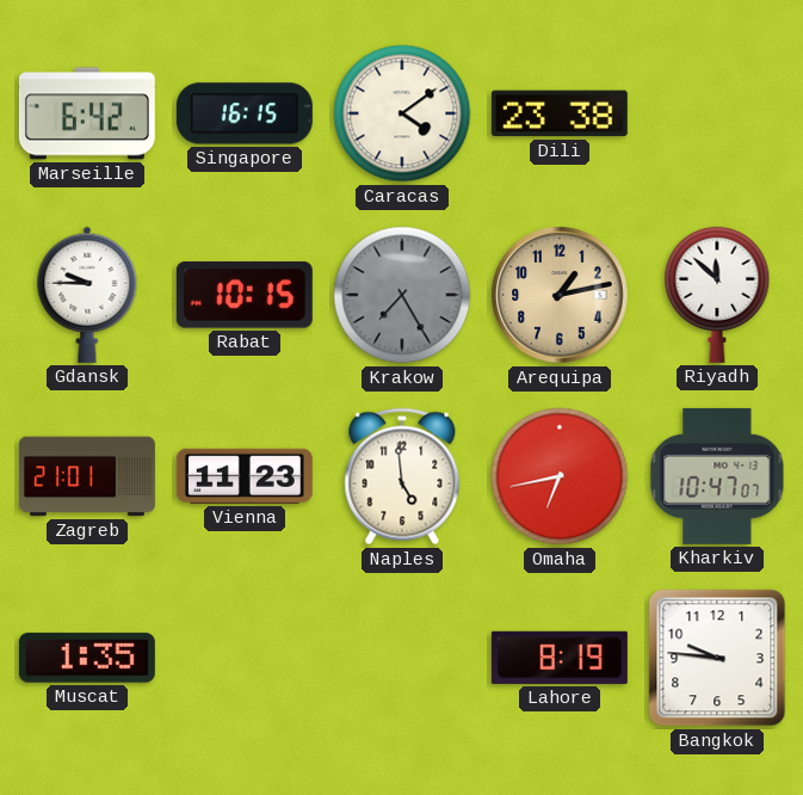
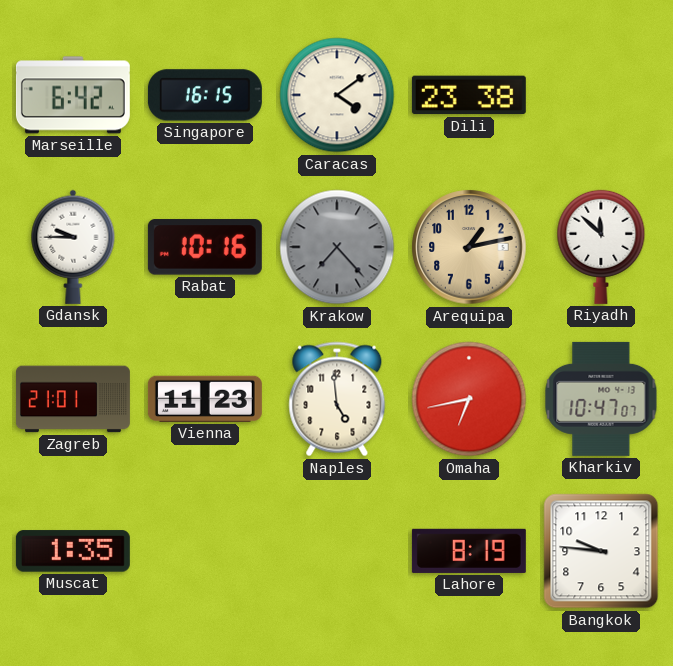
Rabat: 10:15 -> 10:16
Krakow: 7:25 -> 7:23
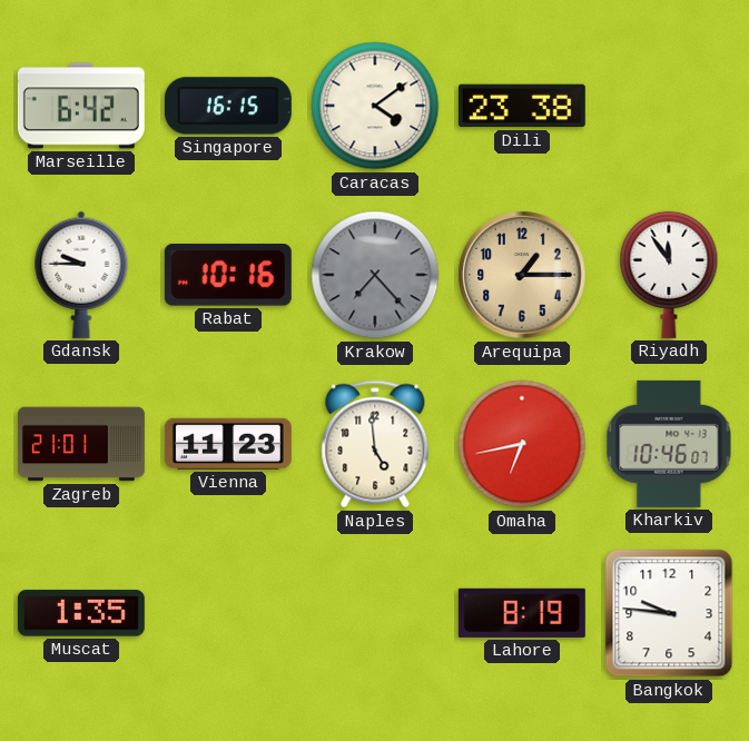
Arequipa: 1:13 -> 1:15
Riyadh: 11:52 -> 11:54
Kharkiv: 10:47 -> 10:46
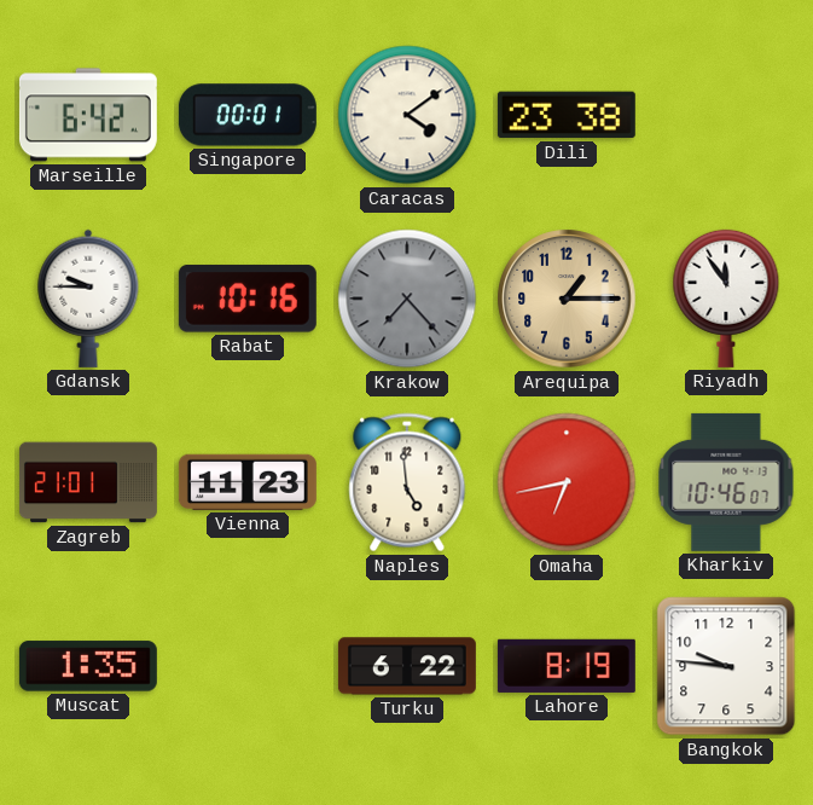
Singapore: 16:15 -> 00:01
Turku: none -> 6:22
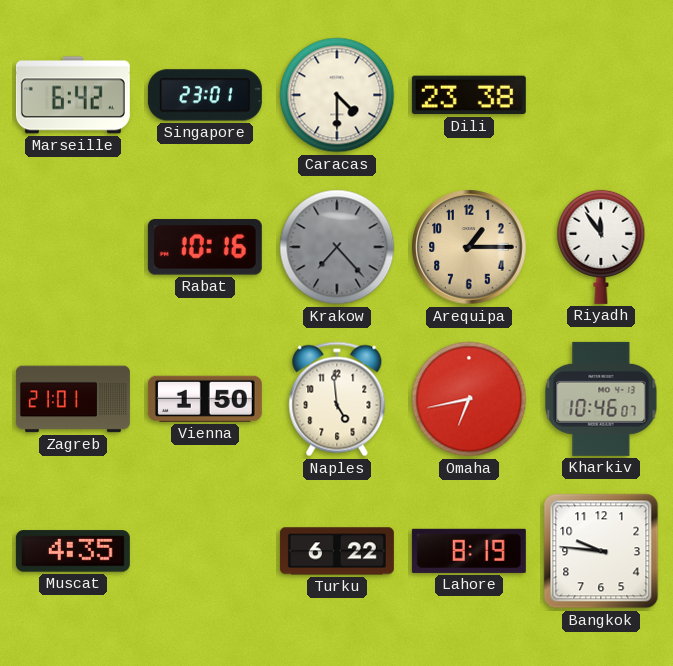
Singapore: 00:01 -> 23:01
Caracas: 4:09 -> 4:30
Gdansk: 9:45 -> none
Vienna: 11:23 -> 1:50
Muscat: 1:35 -> 4:35
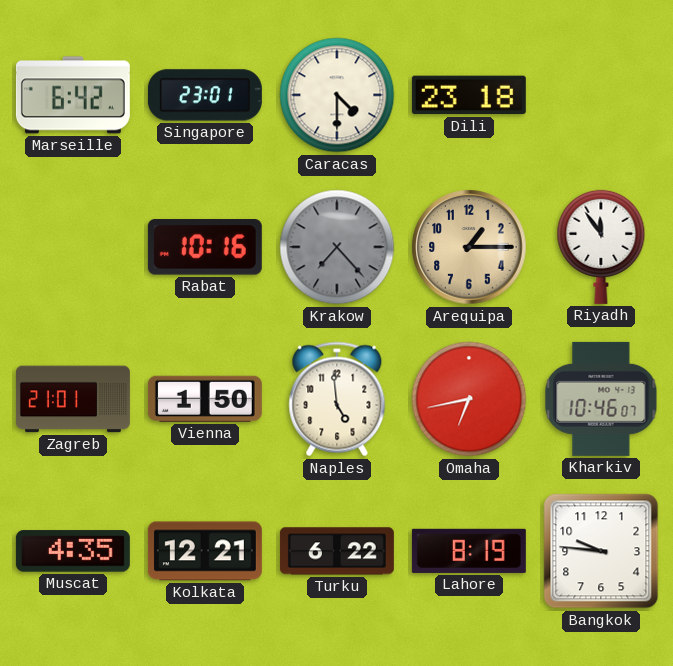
Dili: 23:38 -> 23:18
Kolkata: none -> 12:21
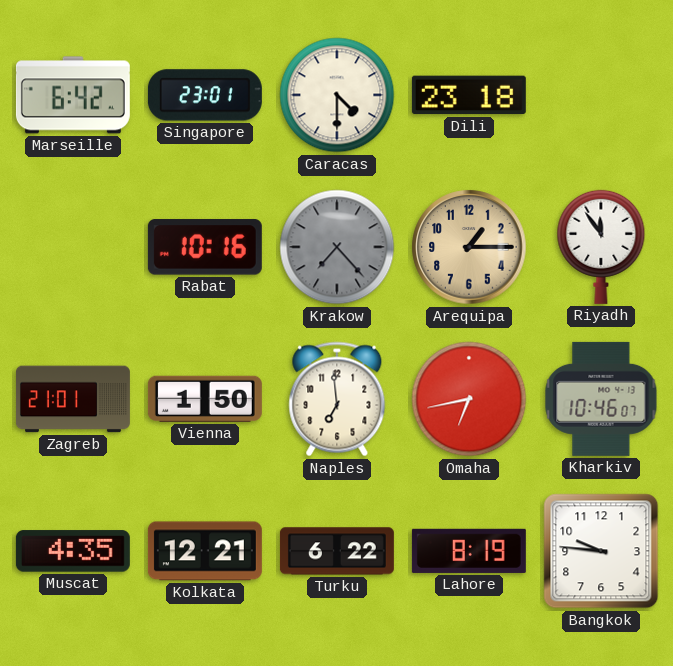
Naples: 4:59 -> 6:59
